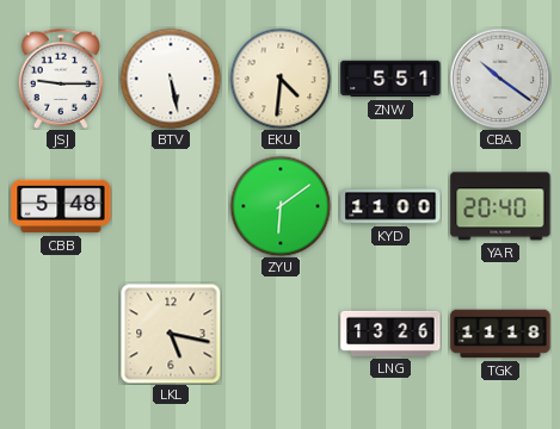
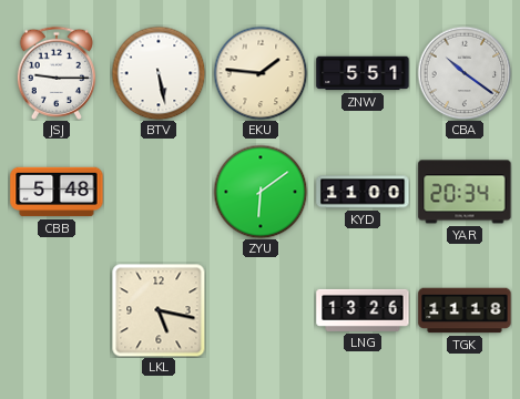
EKU: 4:31 -> 1:46
YAR: 20:40 -> 20:34
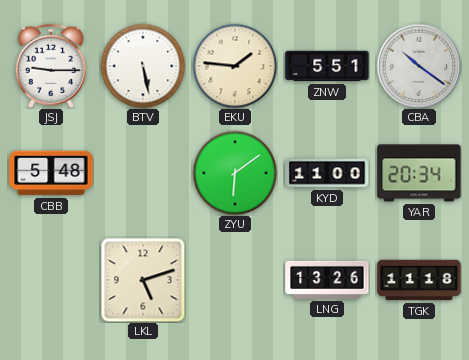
LKL: 5:17 -> 5:12
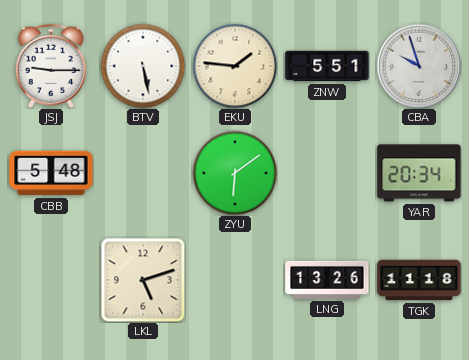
CBA: 10:21 -> 9:57
KYD: 11:00 -> none
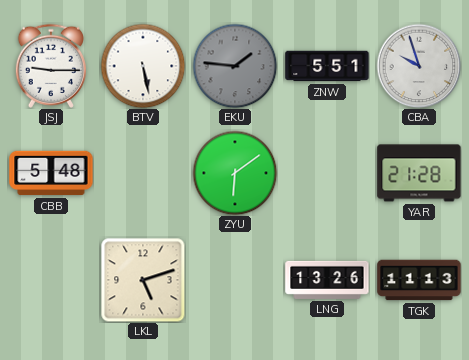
EKU dial: cream -> grey
YAR: 20:34 -> 21:28
TGK: 11:18 -> 11:13
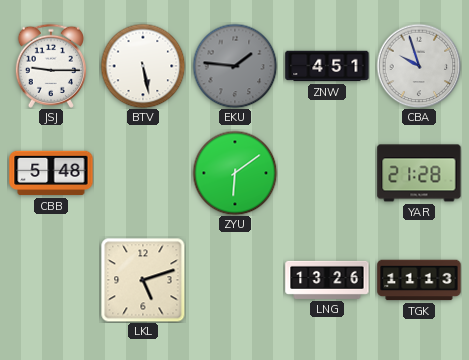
ZNW: 5:51 -> 4:51
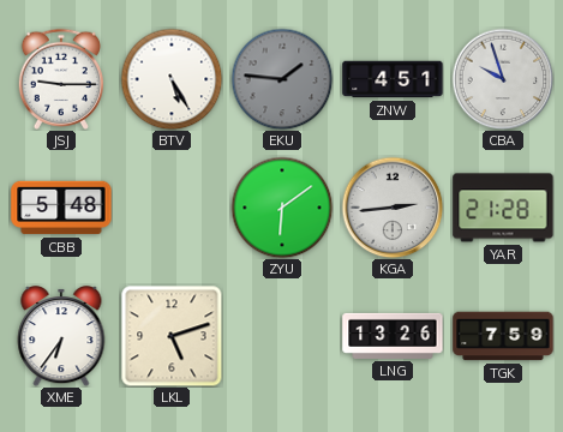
BTV: 5:28 -> 5:25
KGA: none -> 2:44
XME: none -> 6:36
TGK: 11:13 -> 7:59
